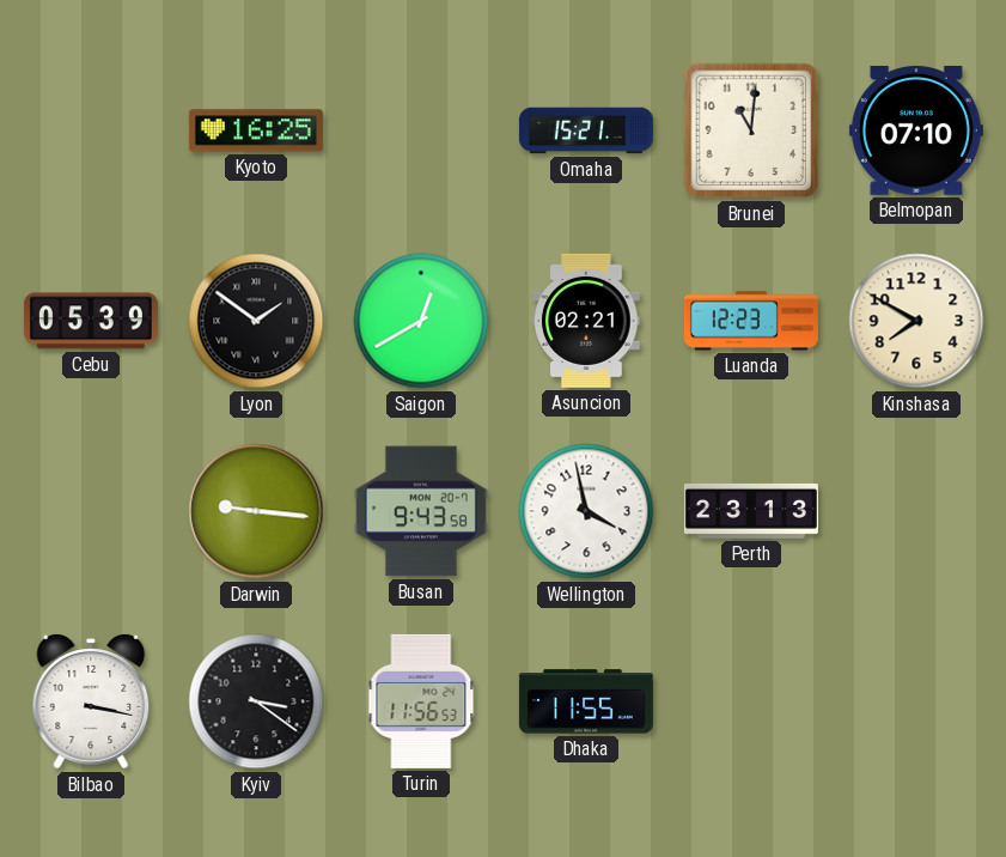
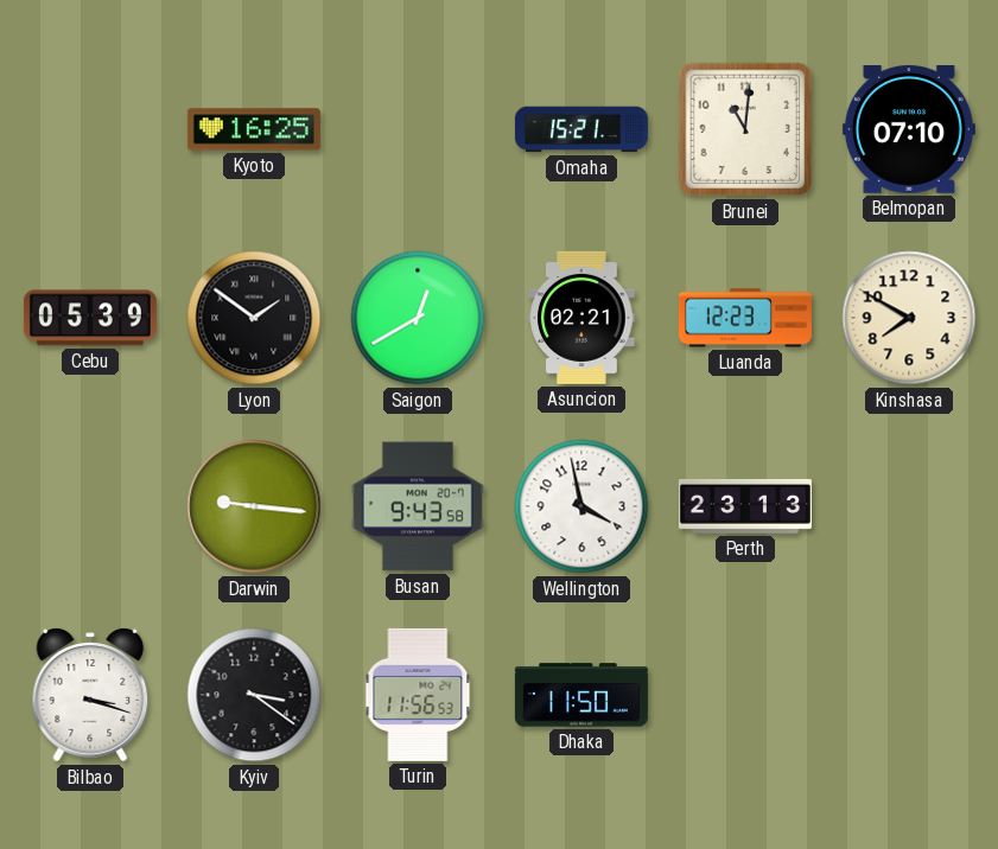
Bilbao: 3:17 -> 3:18
Dhaka: 11:55 -> 11:50
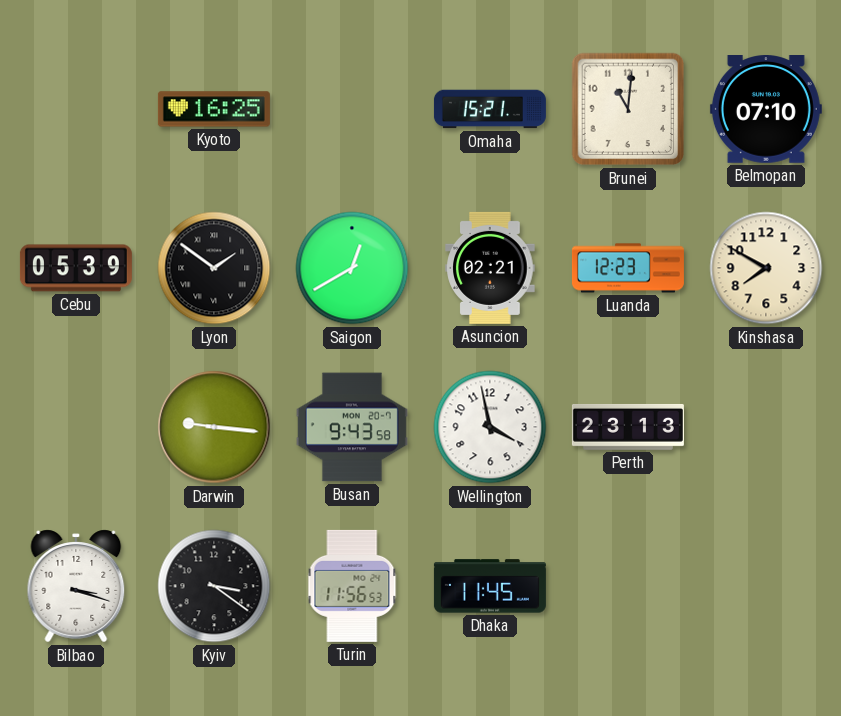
Dhaka: 11:50 -> 11:45
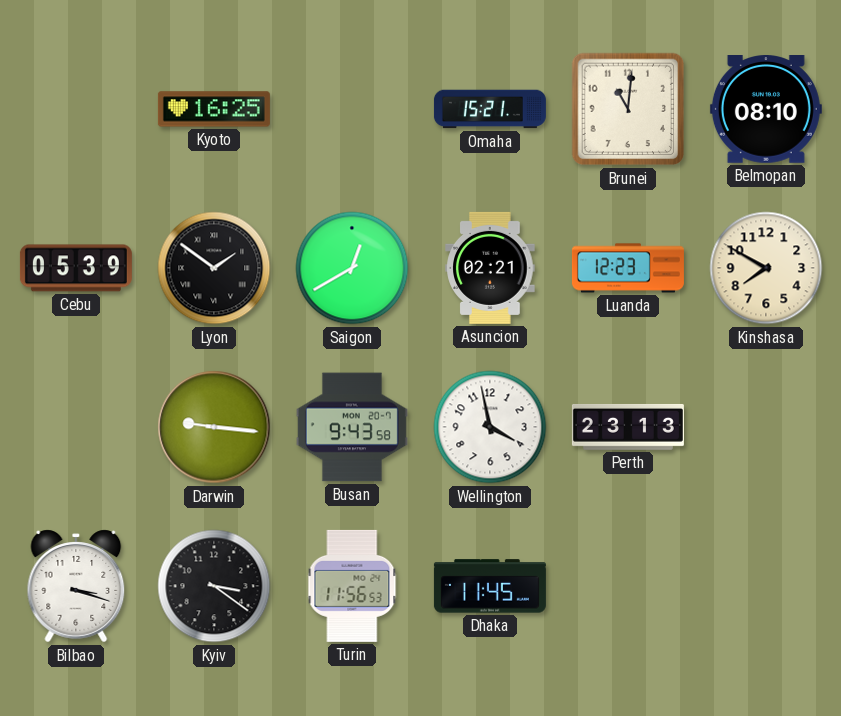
Belmopan: 07:10 -> 08:10
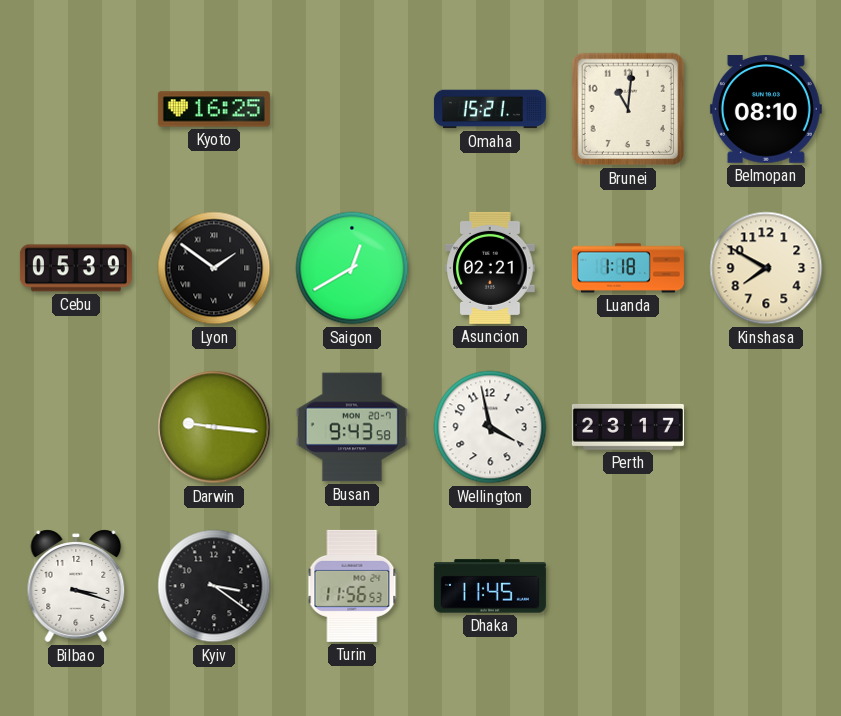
Luanda: 12:23 -> 1:18
Perth: 23:13 -> 23:17
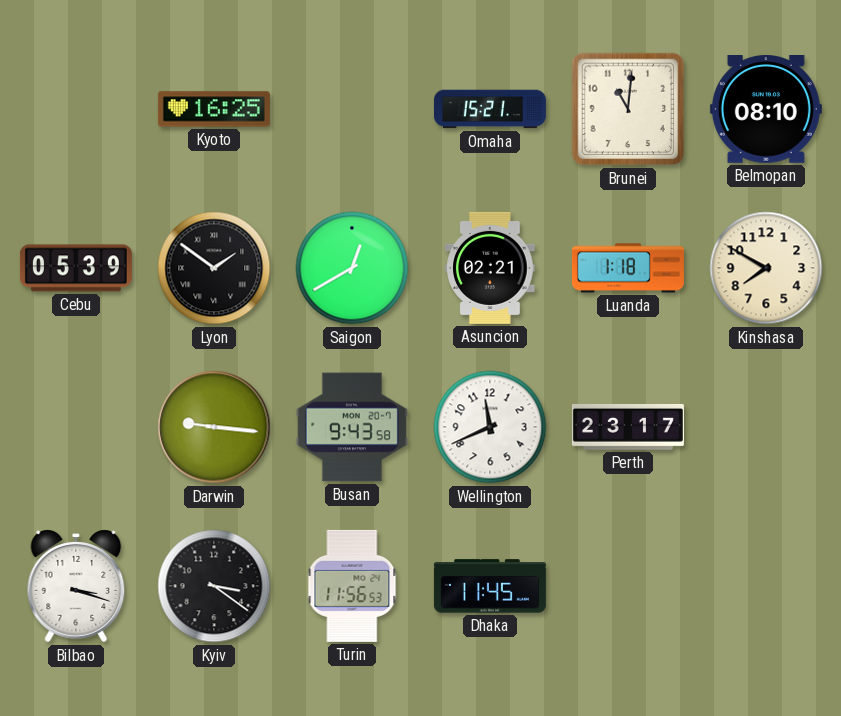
Wellington: 3:58 -> 11:41
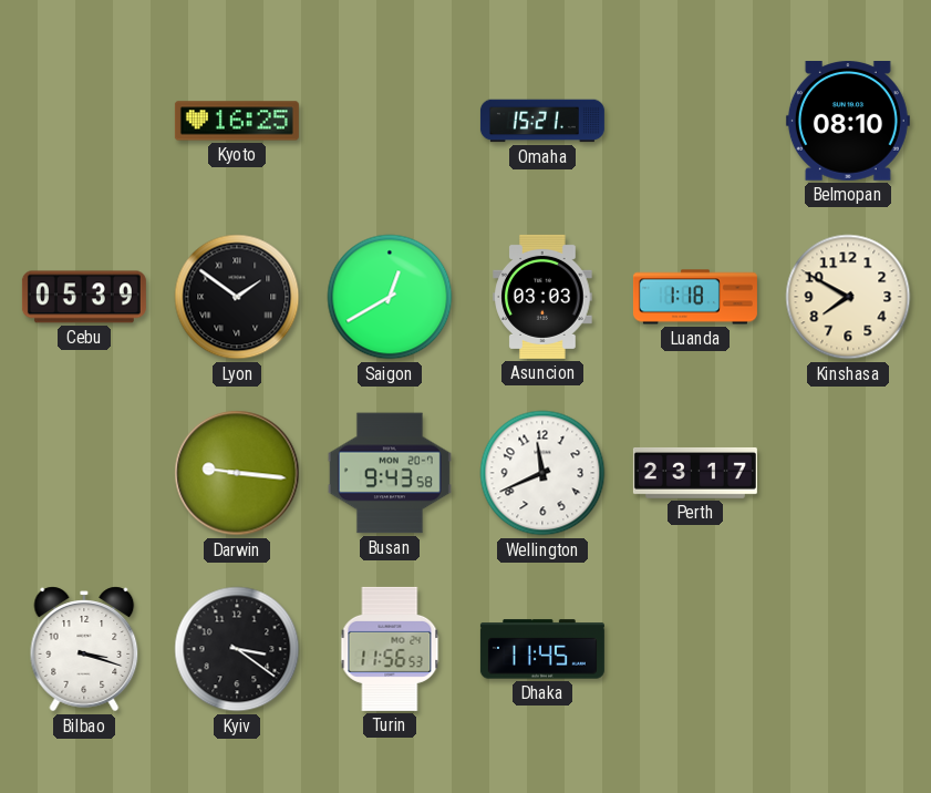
Brunei: 11:01 -> none
Asuncion: 02:21 -> 03:03
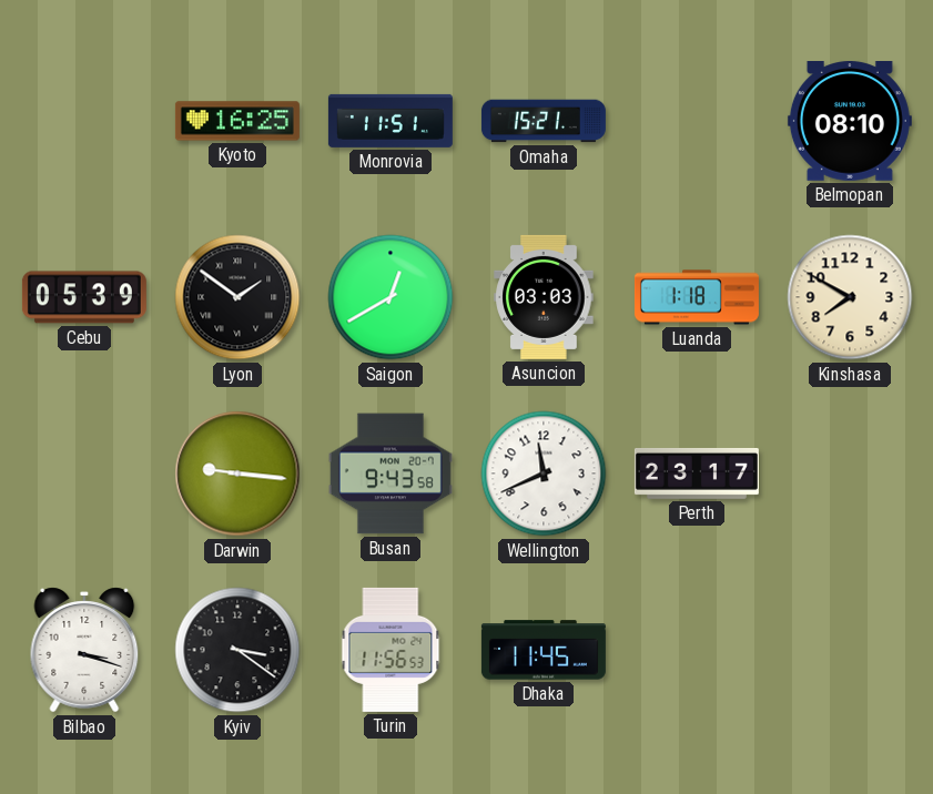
Monrovia: none -> 11:51
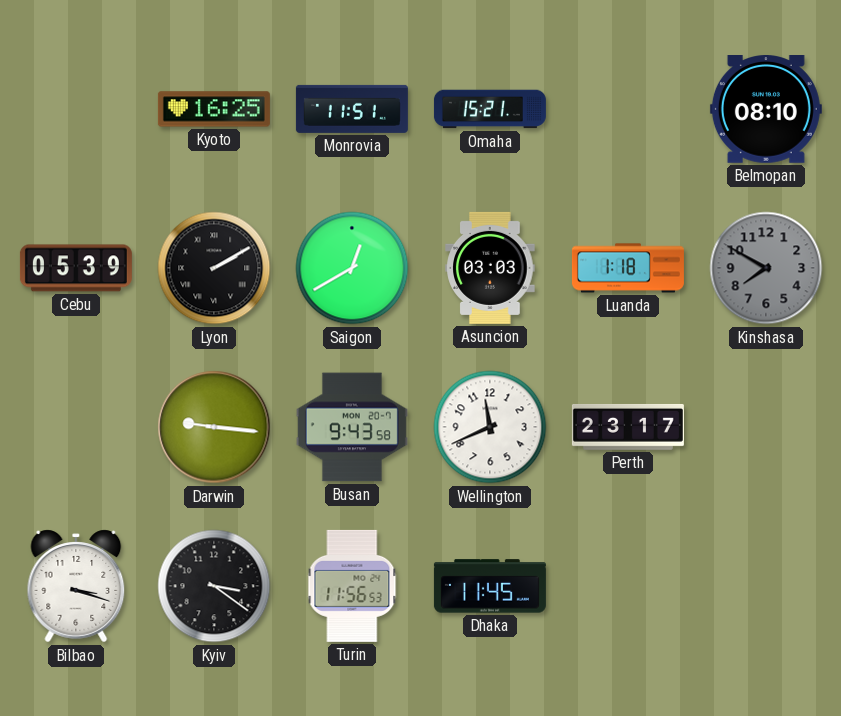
Lyon: 1:51 -> 2:10
Kinshasa dial: cream -> grey
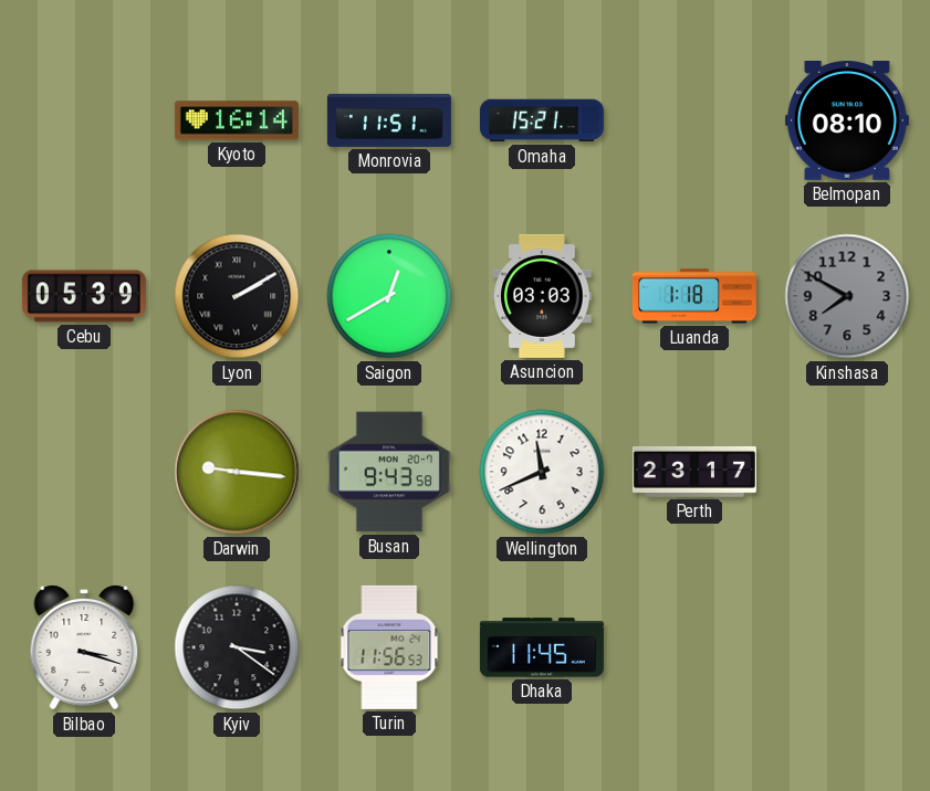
Kyoto: 16:25 -> 16:14
